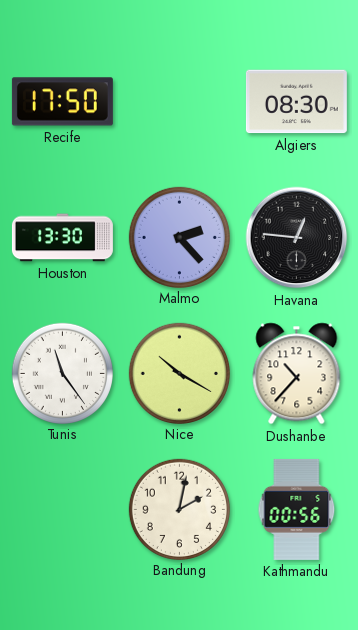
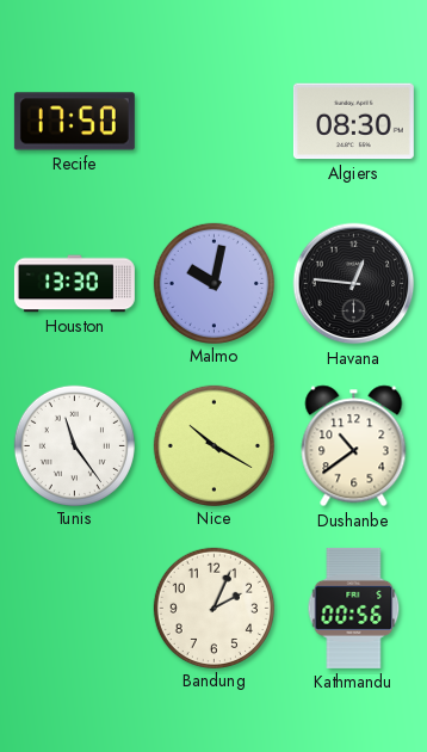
Malmo: 2:23 -> 10:02
Dushanbe: 10:37 -> 10:39
Bandung: 2:02 -> 2:04
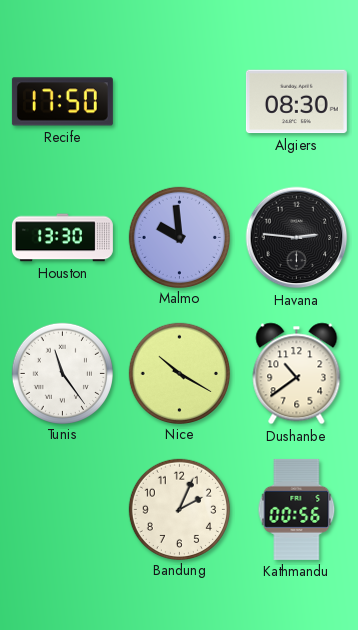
Malmo: 10:02 -> 9:59
Havana: 12:46 -> 2:46
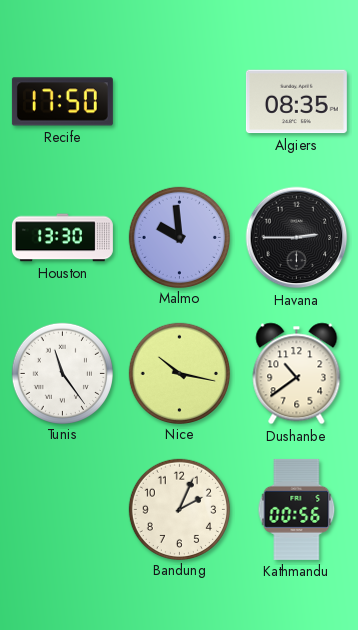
Algiers: 08:30 -> 08:35
Havana: 2:46 -> 2:45
Nice: 10:20 -> 10:17
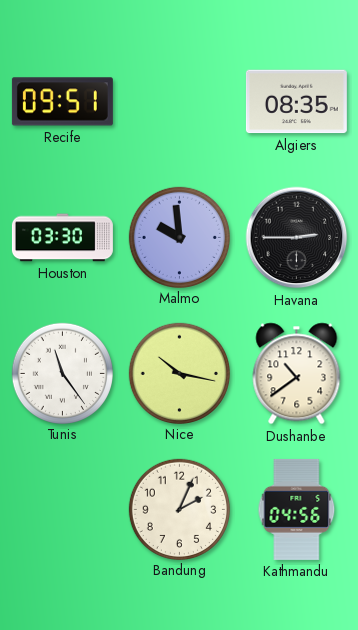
Recife: 17:50 -> 09:51
Houston: 13:30 -> 03:30
Kathmandu: 00:56 -> 04:56
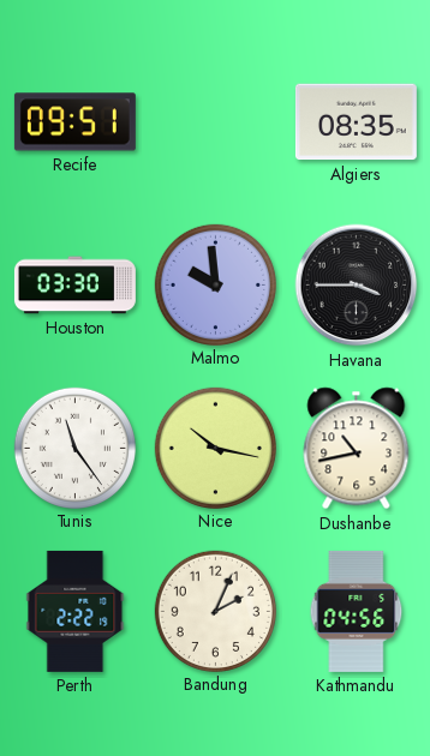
Havana: 2:45 -> 3:45
Dushanbe: 10:39 -> 10:43
Perth: none -> 2:22
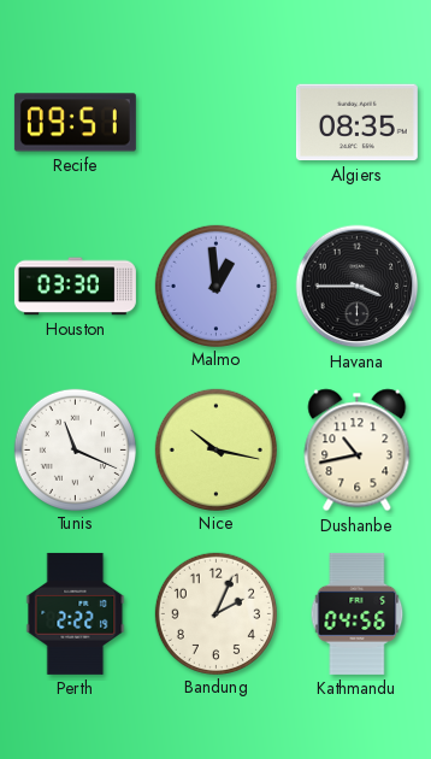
Malmo: 9:59 -> 12:59
Tunis: 11:24 -> 11:19
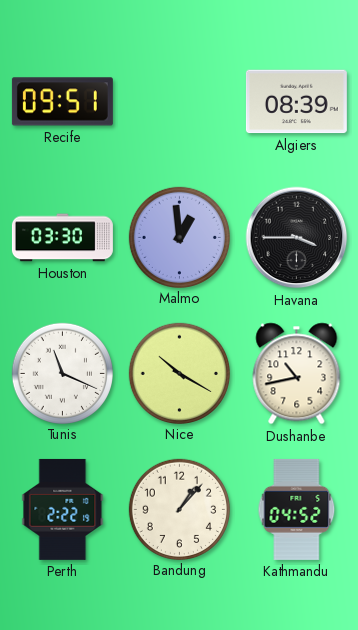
Algiers: 08:35 -> 08:39
Nice: 10:17 -> 10:20
Bandung: 2:04 -> 1:07
Kathmandu: 04:56 -> 04:52
